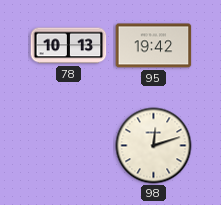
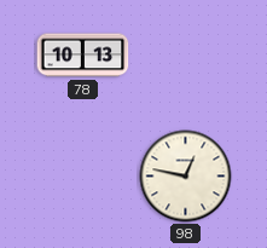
95: 19:42 -> none
98: 12:12 -> 12:47
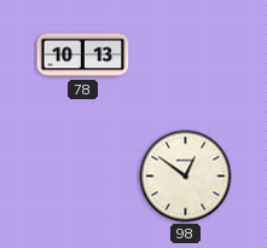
98: 12:47 -> 12:51
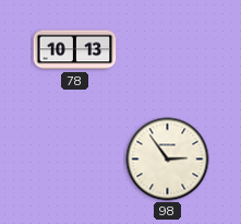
98: 12:51 -> 2:54
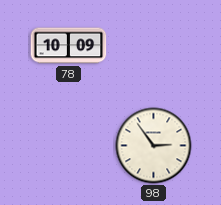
78: 10:13 -> 10:09
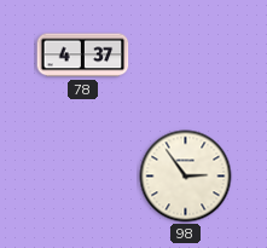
78: 10:09 -> 4:37
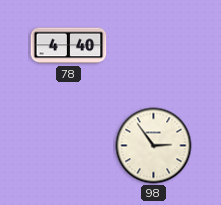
78: 4:37 -> 4:40
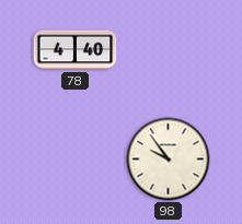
98: 2:54 -> 9:54
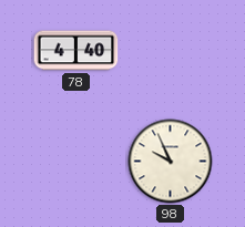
98: 9:54 -> 9:56
